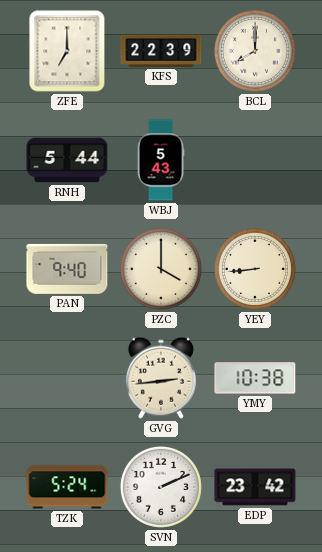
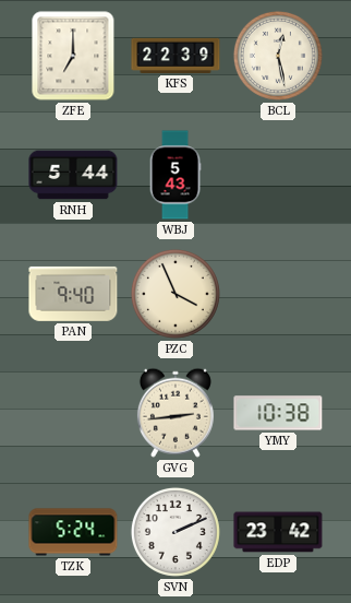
BCL: 8:00 -> 12:28
PZC: 4:00 -> 3:56
YEY: 8:44 -> none
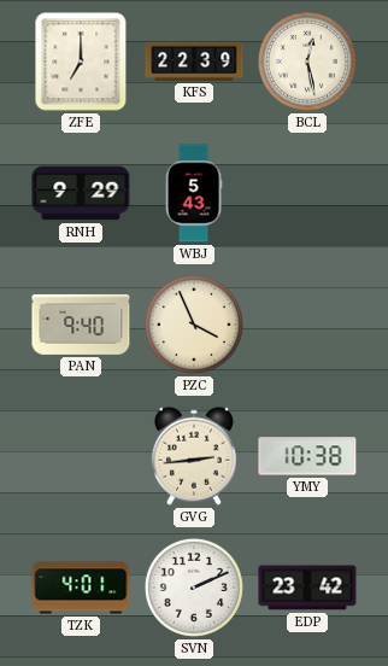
RNH: 5:44 -> 9:29
TZK: 5:24 -> 4:01
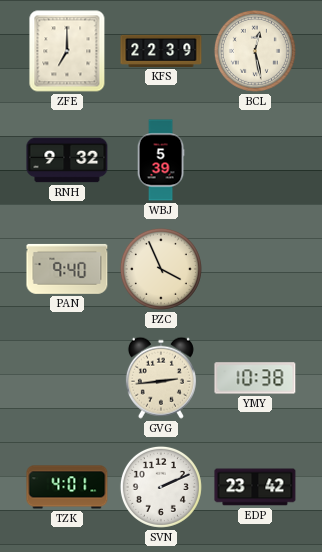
RNH: 9:29 -> 9:32
WBJ: 5:43 -> 5:39
